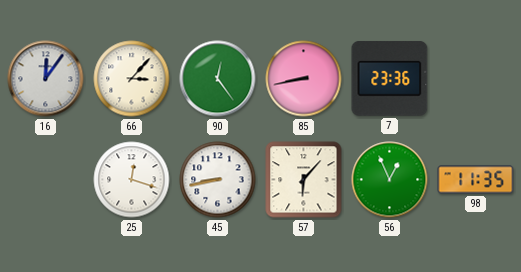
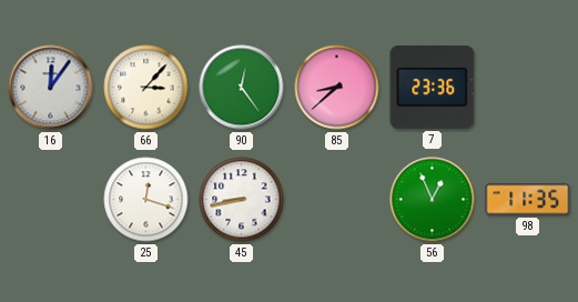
85: 8:43 -> 8:38
57: 6:07 -> none
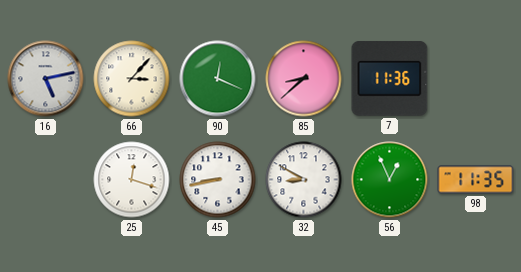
16: 12:06 -> 5:13
90: 12:24 -> 12:19
7: 23:36 -> 11:36
32: none -> 8:50
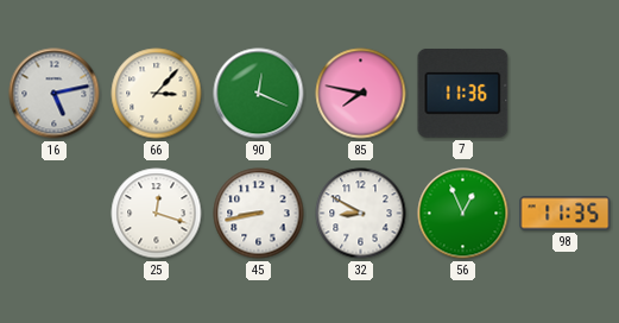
85: 8:38 -> 7:47
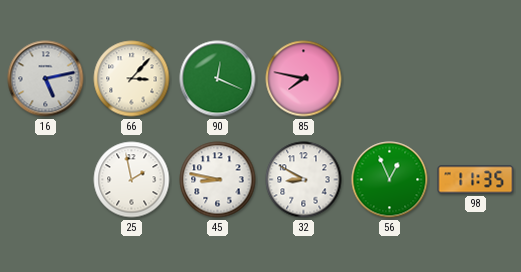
7: 11:36 -> none
25: 12:18 -> 1:58
45: 8:43 -> 8:47
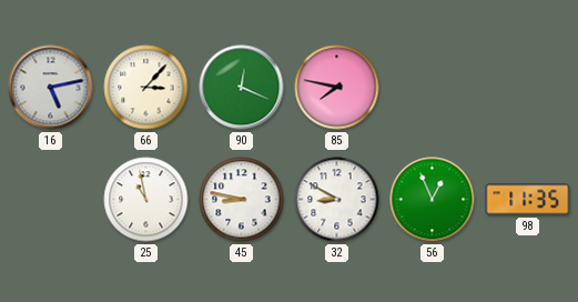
25: 1:58 -> 10:58
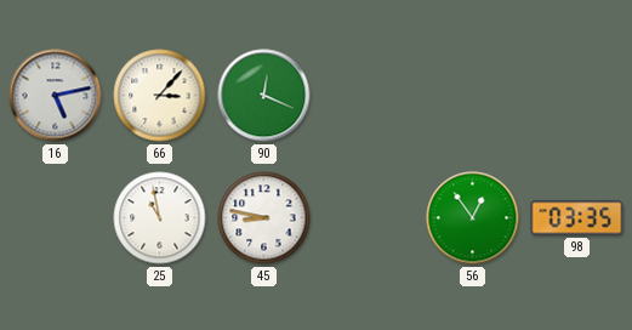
85: 7:47 -> none
32: 8:50 -> none
56: 12:56 -> 12:54
98: 11:35 -> 03:35
